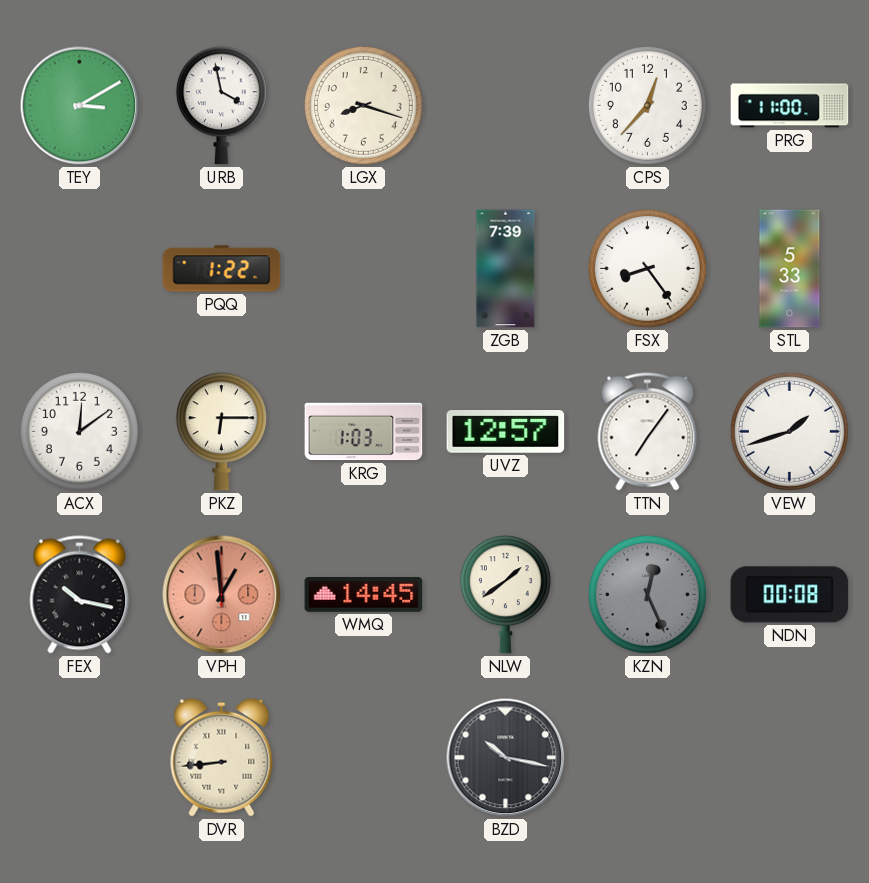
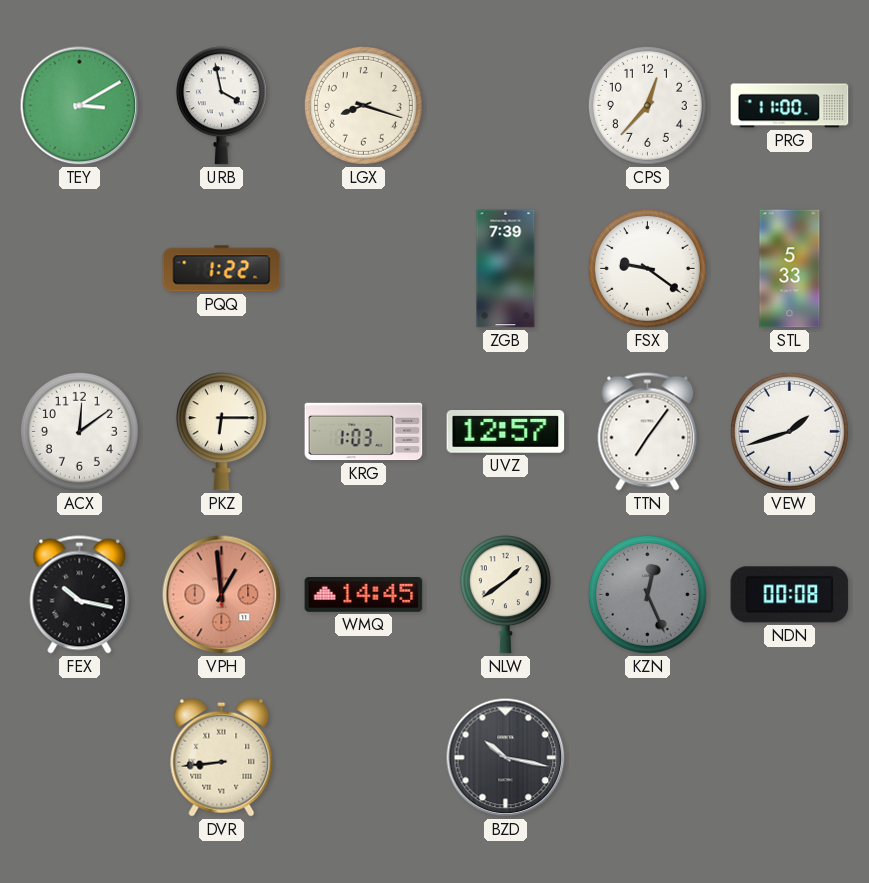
FSX: 8:24 -> 9:21
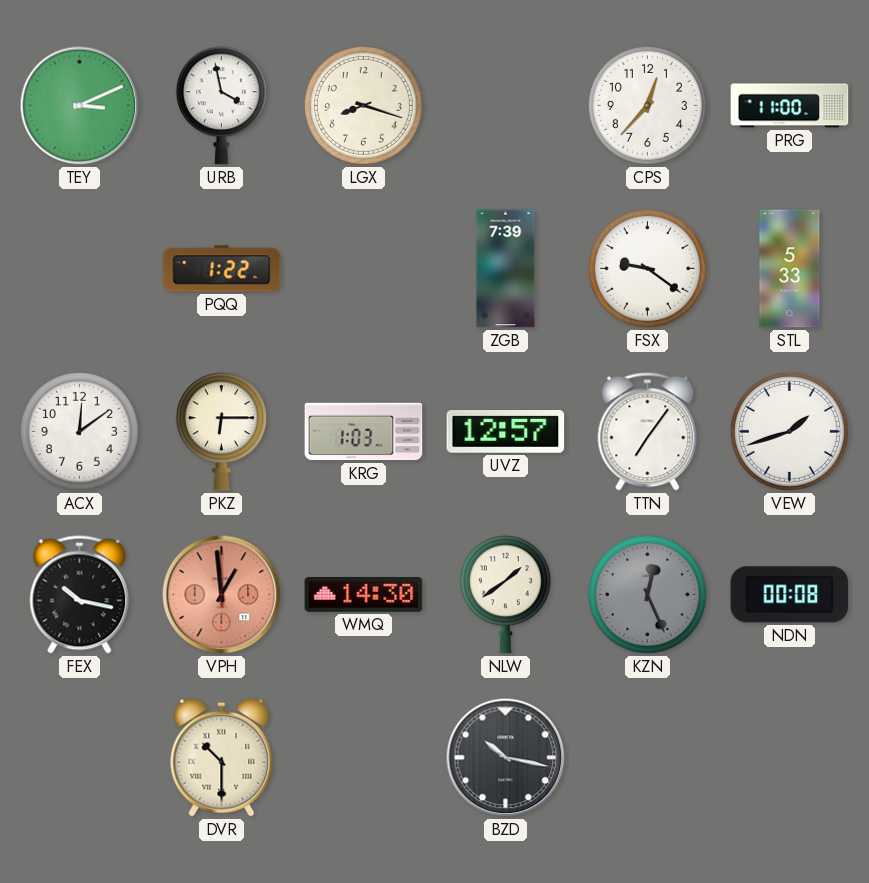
TEY: 3:10 -> 3:11
WMQ: 14:45 -> 14:30
DVR: 8:44 -> 10:30
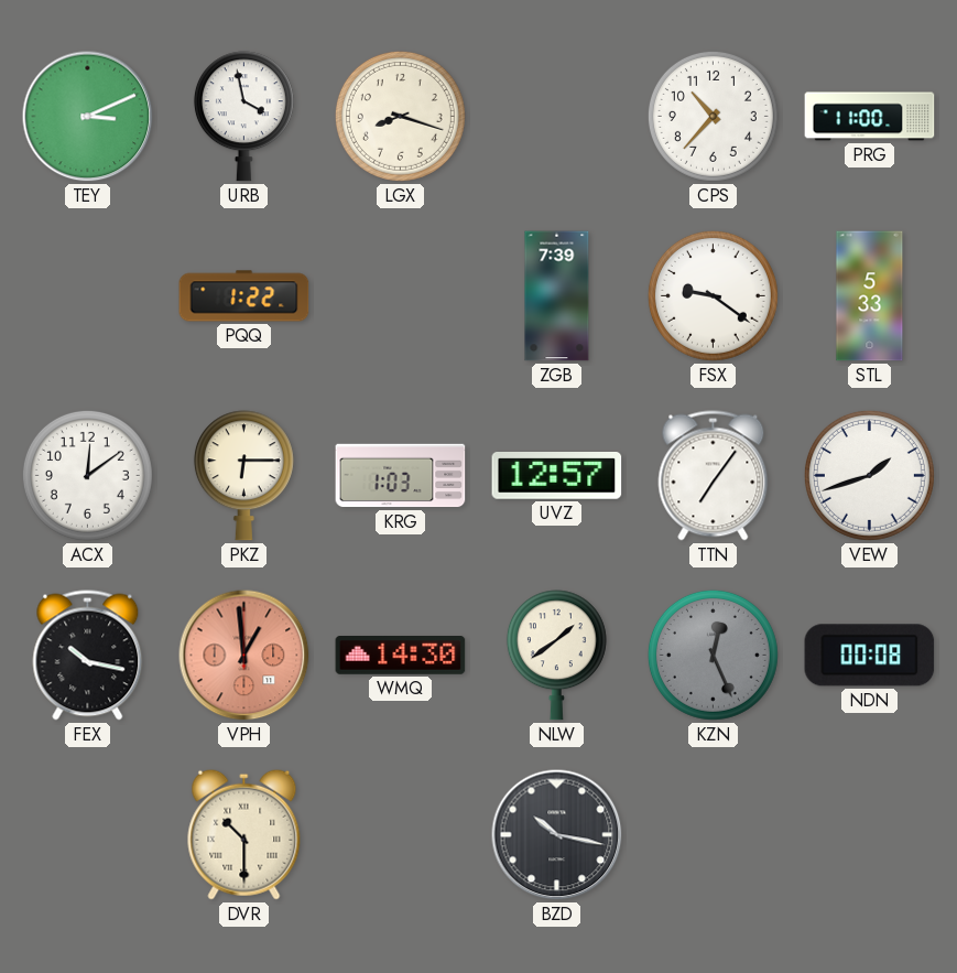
CPS: 12:37 -> 10:37
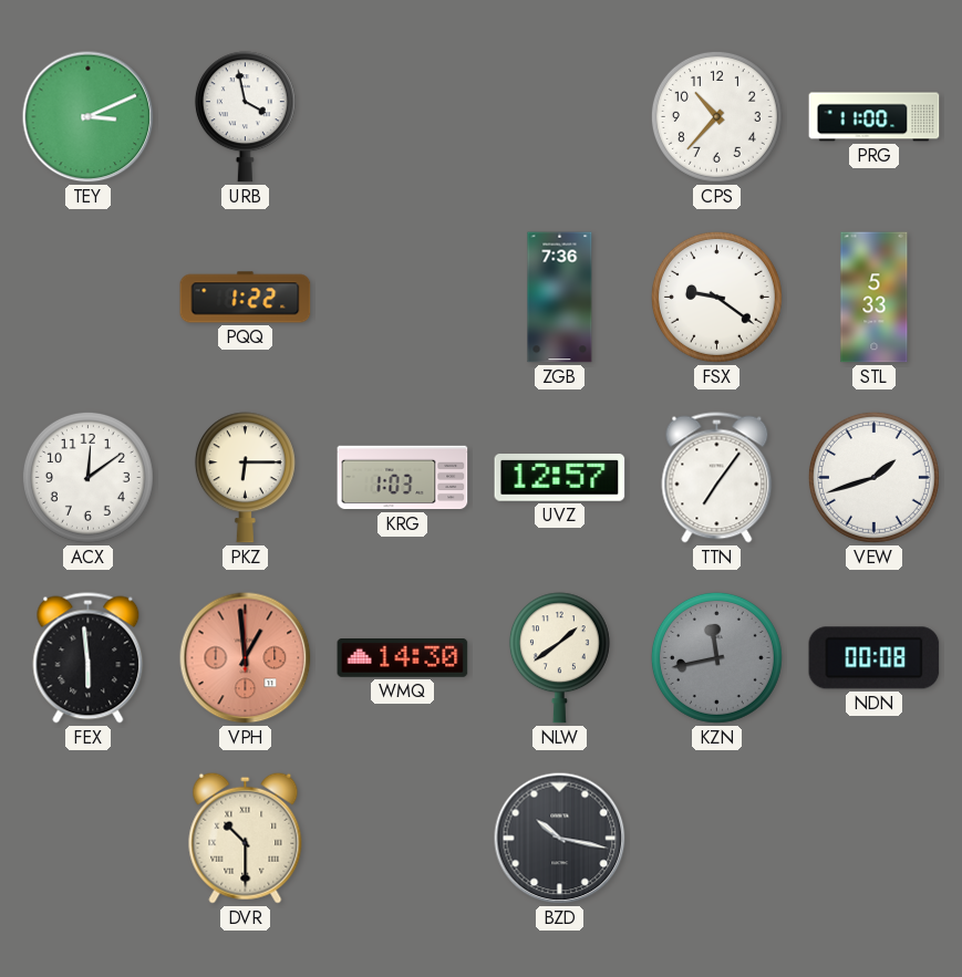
LGX: 8:18 -> none
ZGB: 7:39 -> 7:36
FEX: 10:17 -> 5:59
KZN: 12:26 -> 11:43
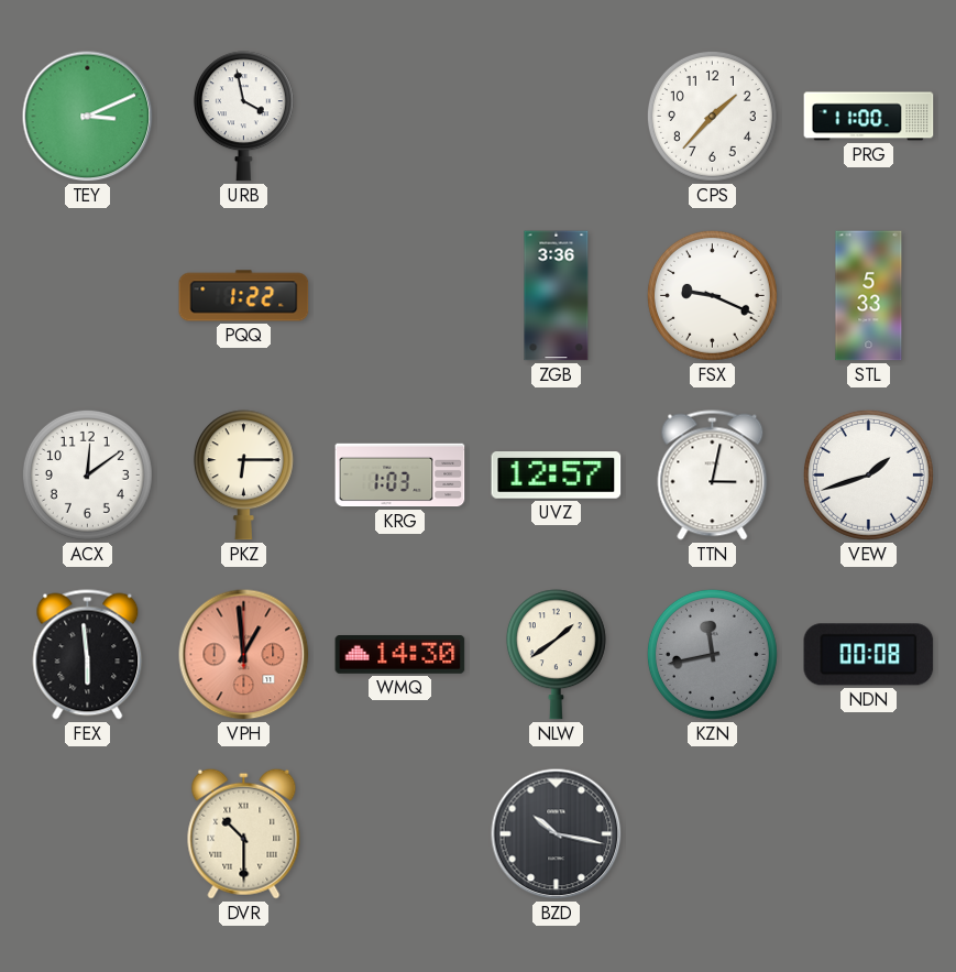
CPS: 10:37 -> 1:37
ZGB: 7:36 -> 3:36
FSX: 9:21 -> 9:19
TTN: 7:06 -> 3:02
